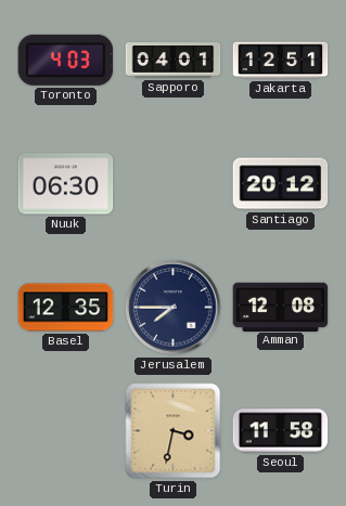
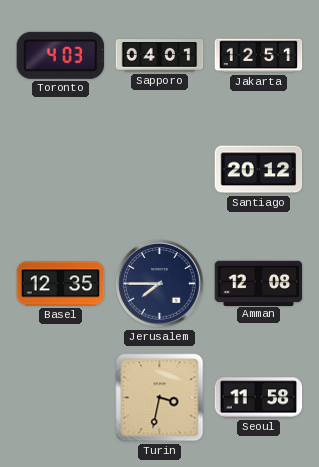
Nuuk: 06:30 -> none
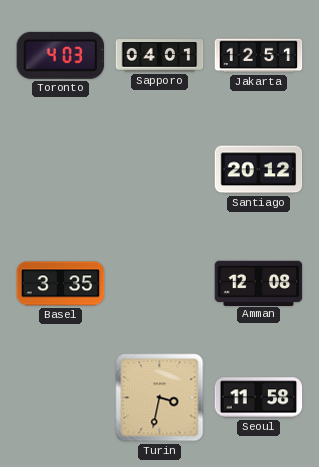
Basel: 12:35 -> 3:35
Jerusalem: 7:45 -> none
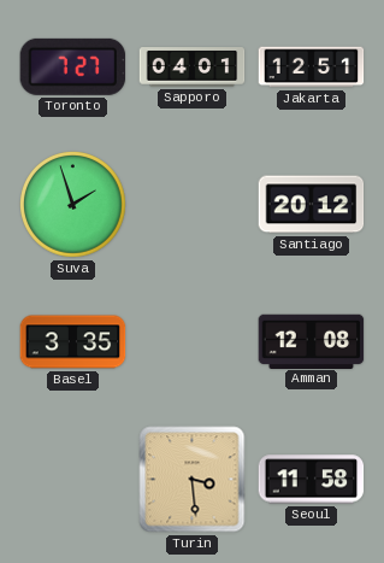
Toronto: 4:03 -> 7:27
Suva: none -> 1:57
Turin: 3:32 -> 3:29
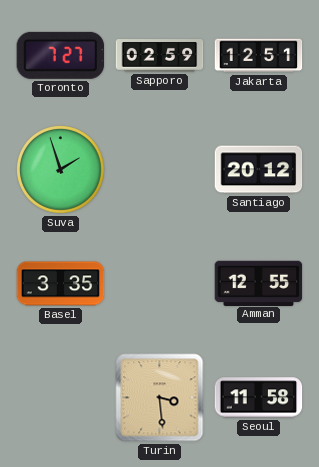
Sapporo: 04:01 -> 02:59
Amman: 12:08 -> 12:55
